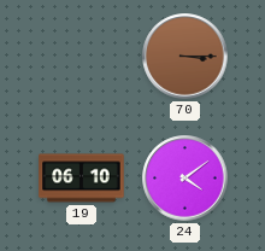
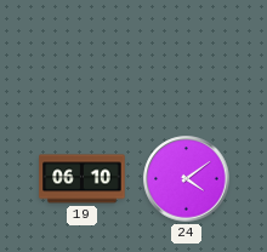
70: 3:15 -> none
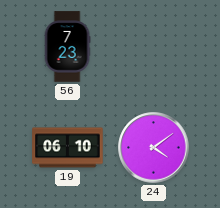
56: none -> 7:23
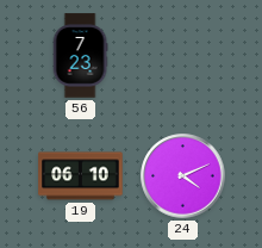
24: 4:09 -> 4:11
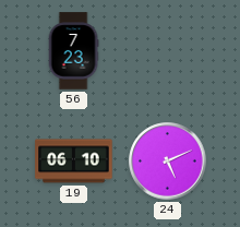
24: 4:11 -> 5:11
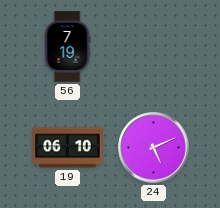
56: 7:23 -> 7:19
